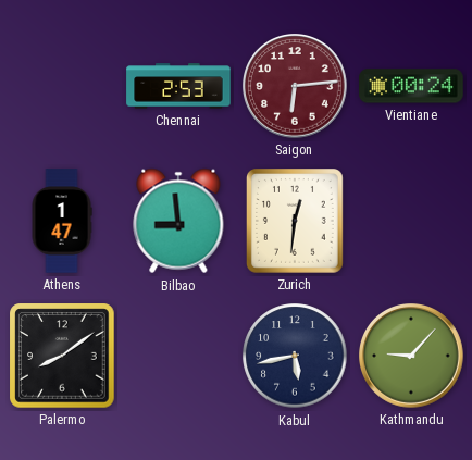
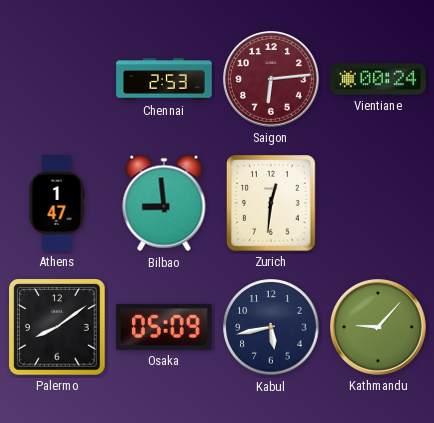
Osaka: none -> 05:09
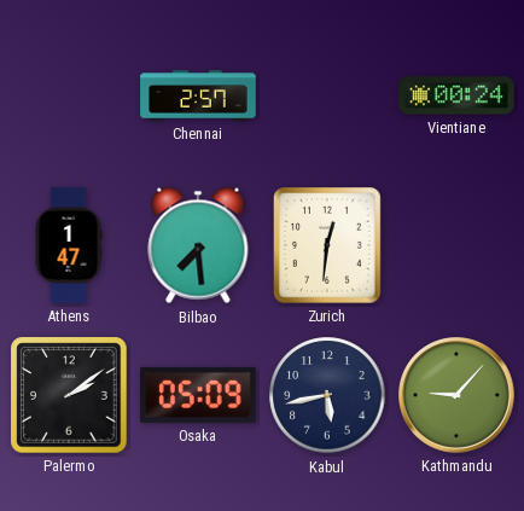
Chennai: 2:53 -> 2:57
Saigon: 6:14 -> none
Bilbao: 8:59 -> 7:29
Palermo: 8:09 -> 2:09
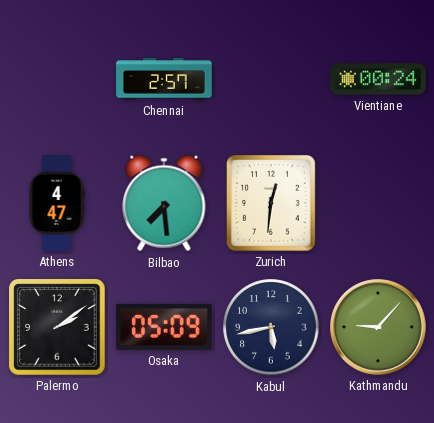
Athens: 1:47 -> 4:47
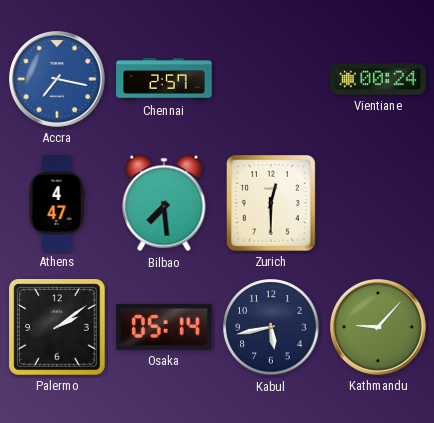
Accra: none -> 7:17
Zurich: 12:31 -> 12:30
Osaka: 05:09 -> 05:14
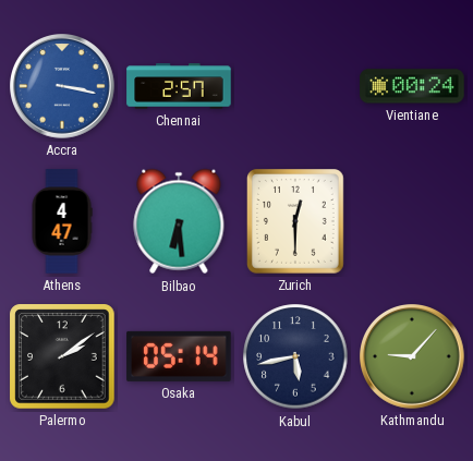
Accra: 7:17 -> 3:17
Bilbao: 7:29 -> 6:29
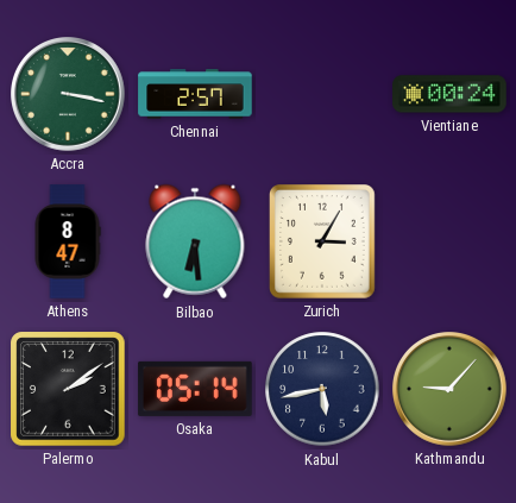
Accra dial: blue -> green
Athens: 4:47 -> 8:47
Zurich: 12:30 -> 3:05
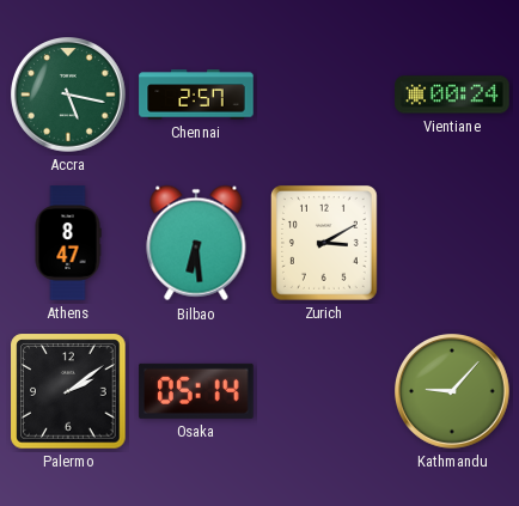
Accra: 3:17 -> 5:17
Zurich: 3:05 -> 3:10
Kabul: 5:43 -> none
